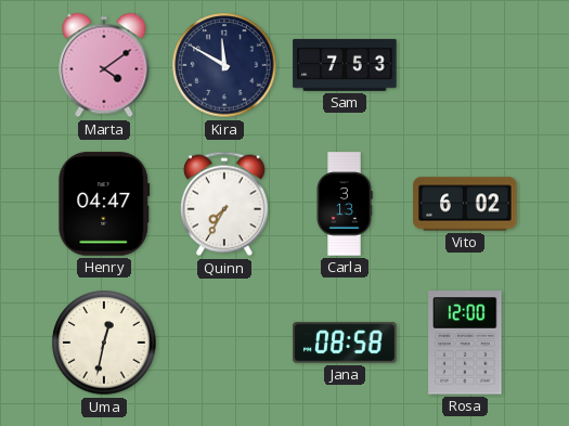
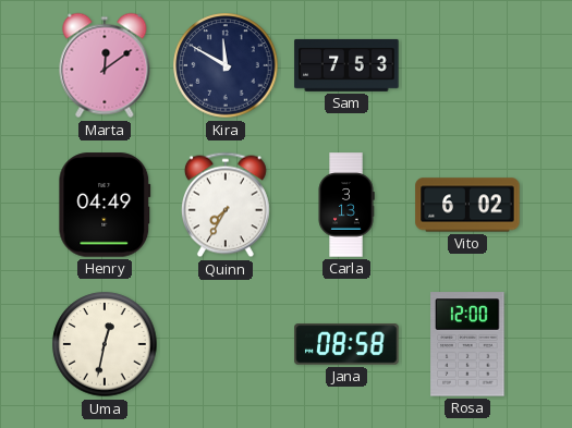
Marta: 4:09 -> 12:09
Henry: 04:47 -> 04:49
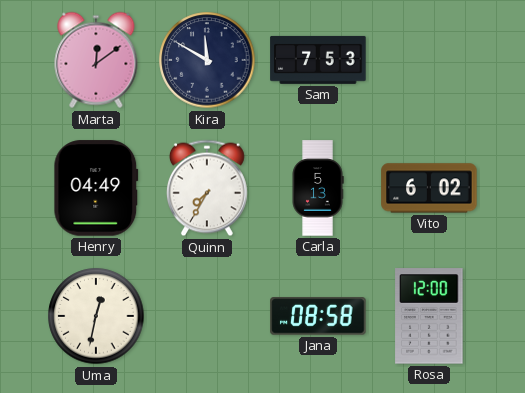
Carla: 3:13 -> 5:13
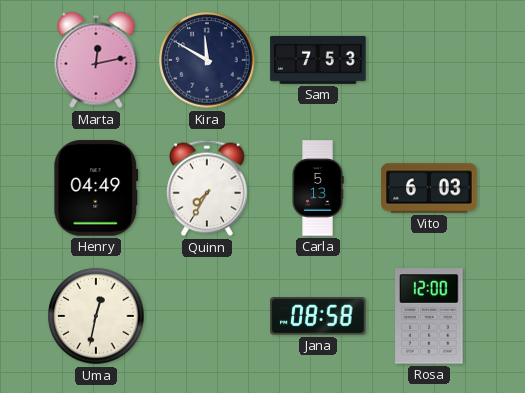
Marta: 12:09 -> 12:13
Vito: 6:02 -> 6:03
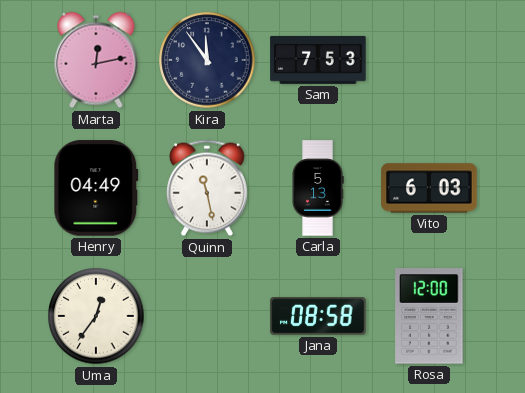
Kira: 11:50 -> 11:54
Quinn: 7:35 -> 11:28
Uma: 12:32 -> 12:36
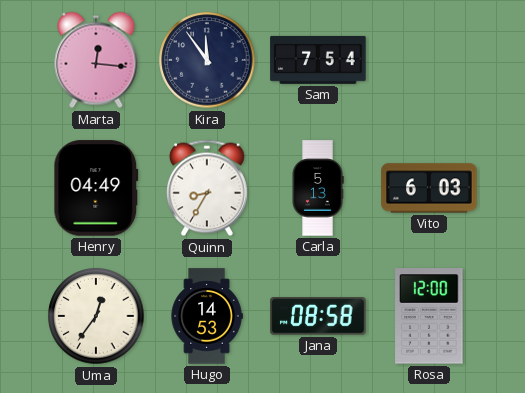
Marta: 12:13 -> 12:16
Sam: 7:53 -> 7:54
Quinn: 11:28 -> 8:35
Hugo: none -> 14:53
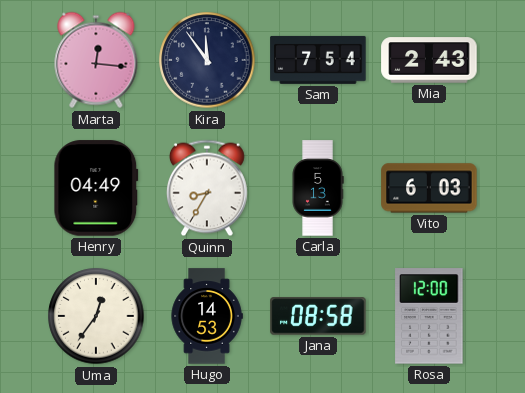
Mia: none -> 2:43
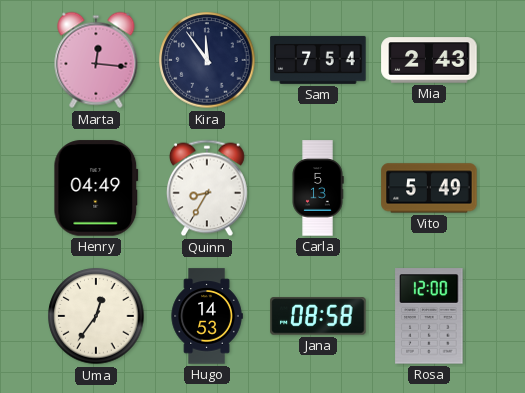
Vito: 6:03 -> 5:49
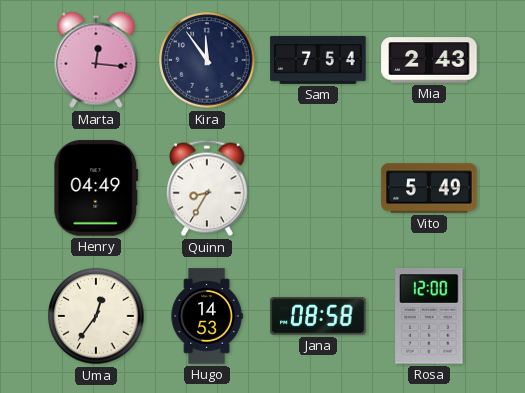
Carla: 5:13 -> none
